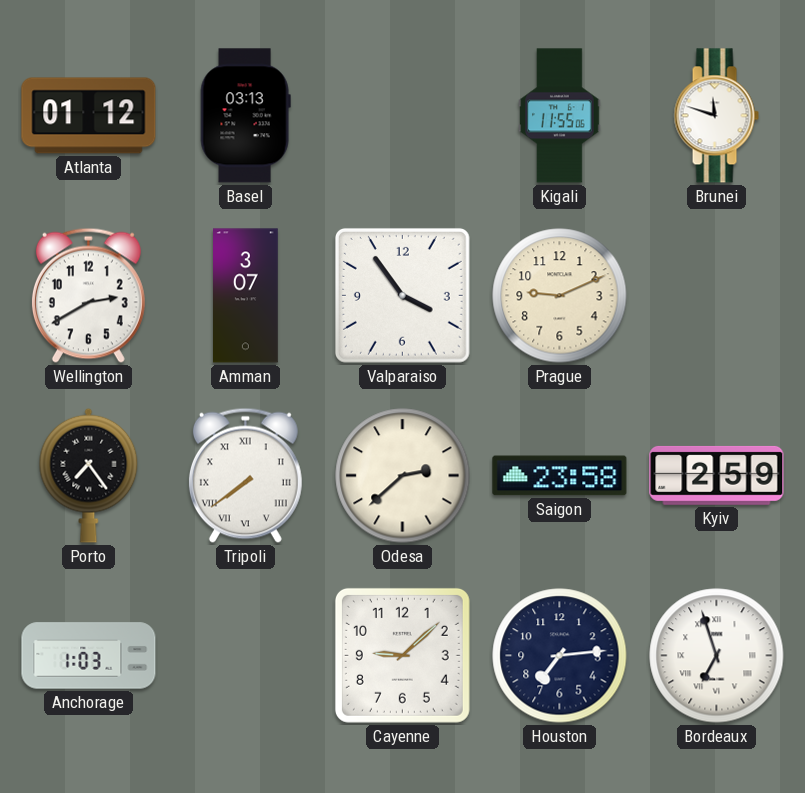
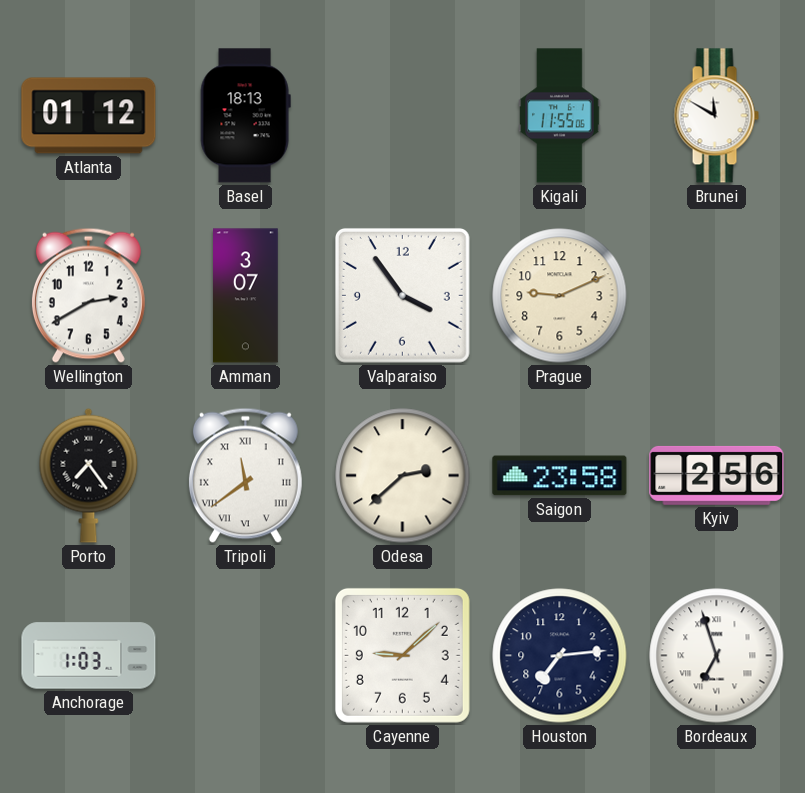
Basel: 03:13 -> 18:13
Brunei: 11:48 -> 11:50
Tripoli: 7:39 -> 11:39
Kyiv: 2:59 -> 2:56
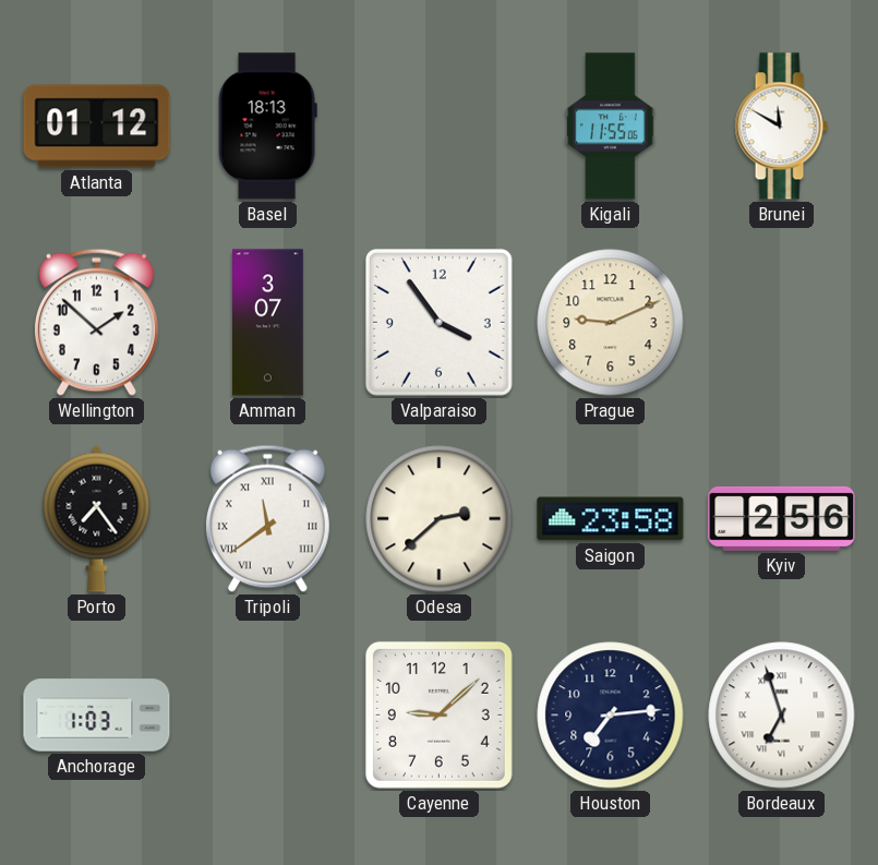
Wellington: 2:40 -> 1:52
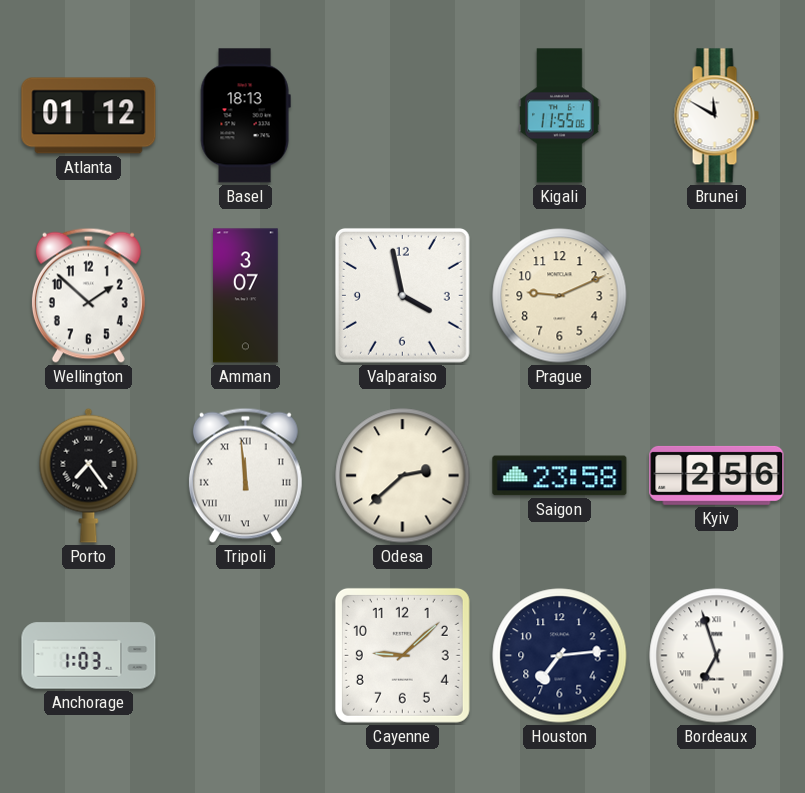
Valparaiso: 3:54 -> 3:58
Tripoli: 11:39 -> 11:59
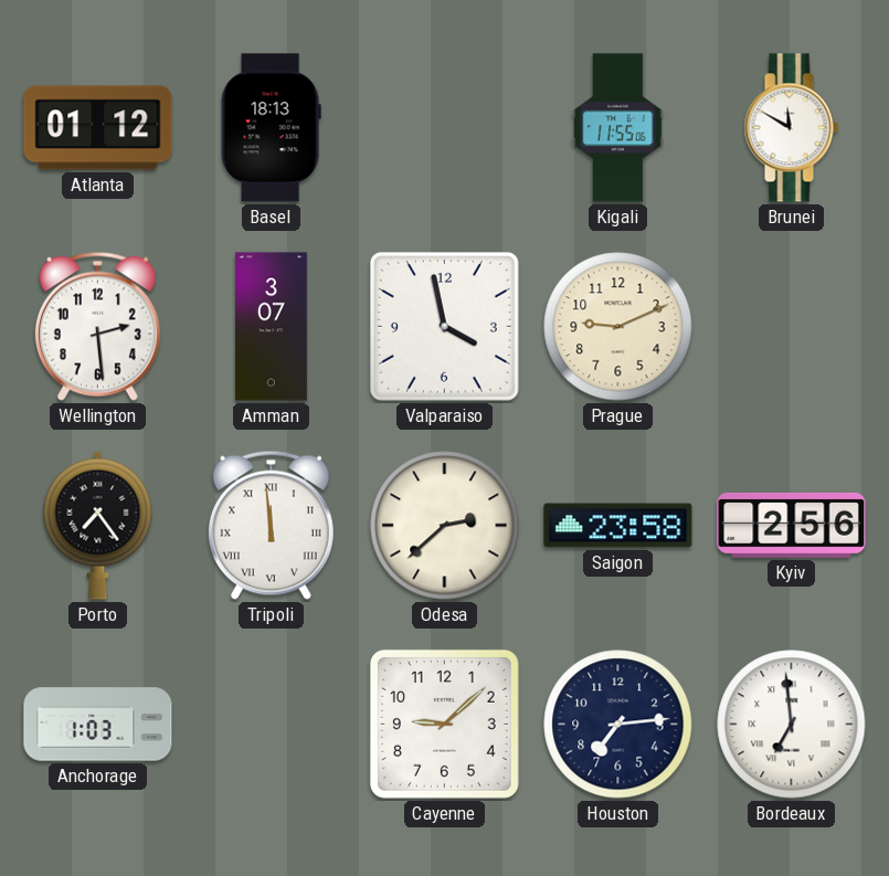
Wellington: 1:52 -> 2:29
Bordeaux: 6:57 -> 6:59
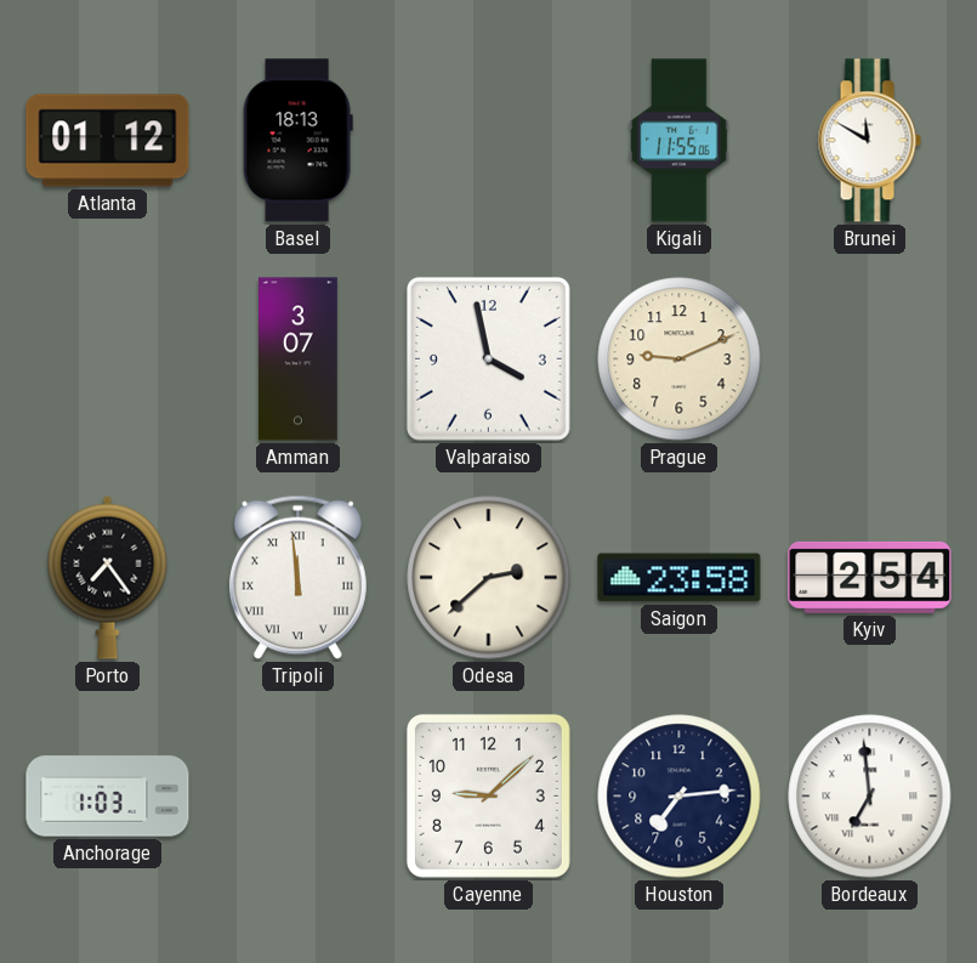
Wellington: 2:29 -> none
Kyiv: 2:56 -> 2:54
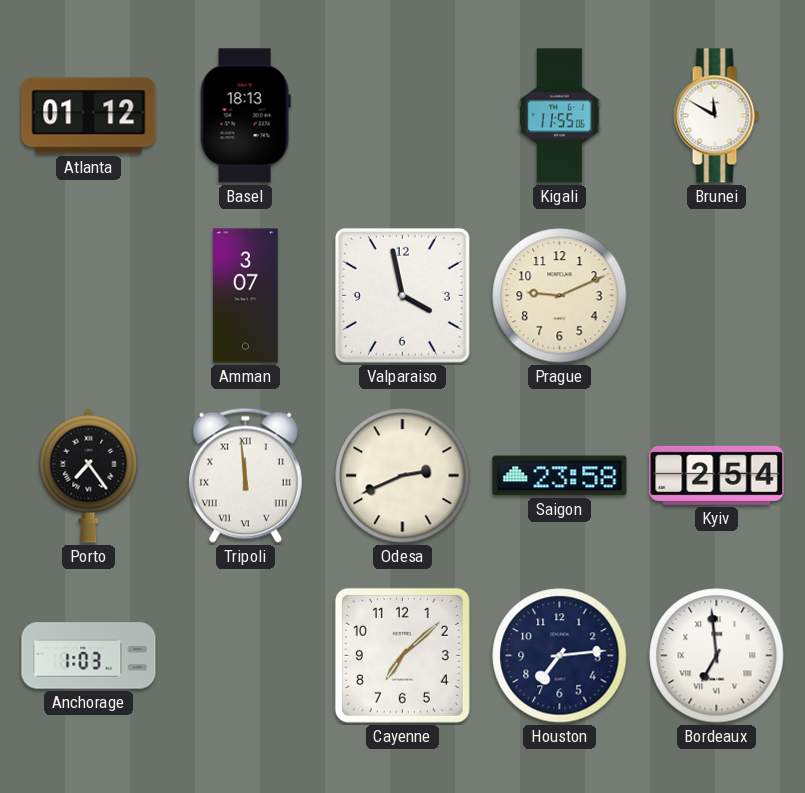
Odesa: 2:38 -> 2:41
Cayenne: 9:08 -> 7:08
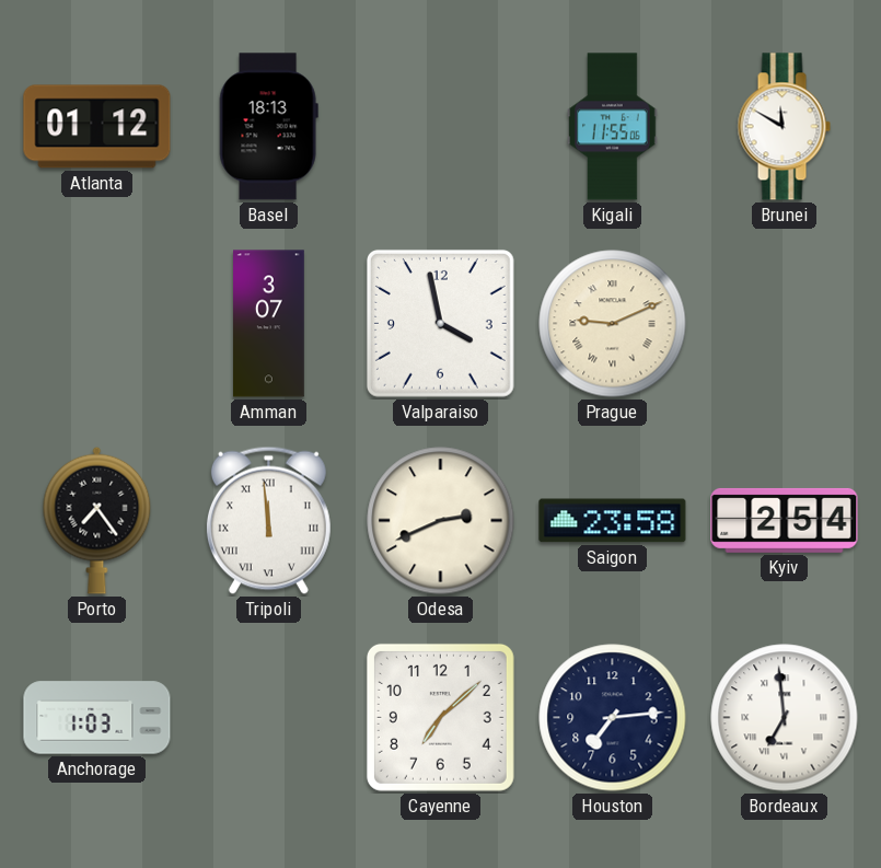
Prague numerals: Arabic -> Roman
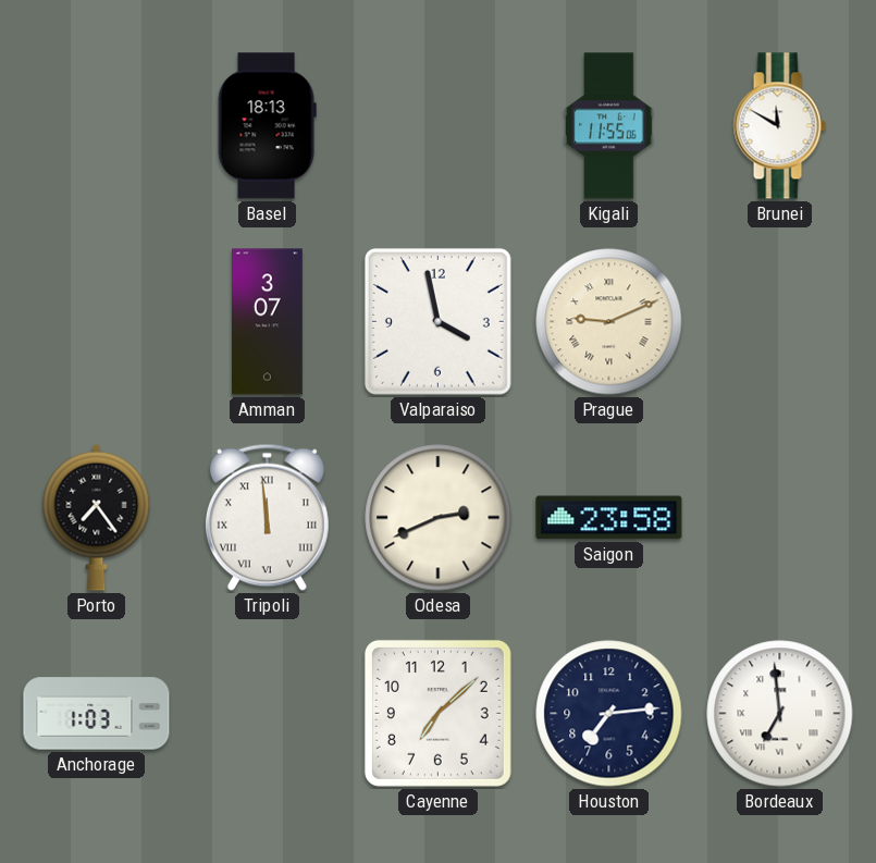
Atlanta: 01:12 -> none
Kyiv: 2:54 -> none
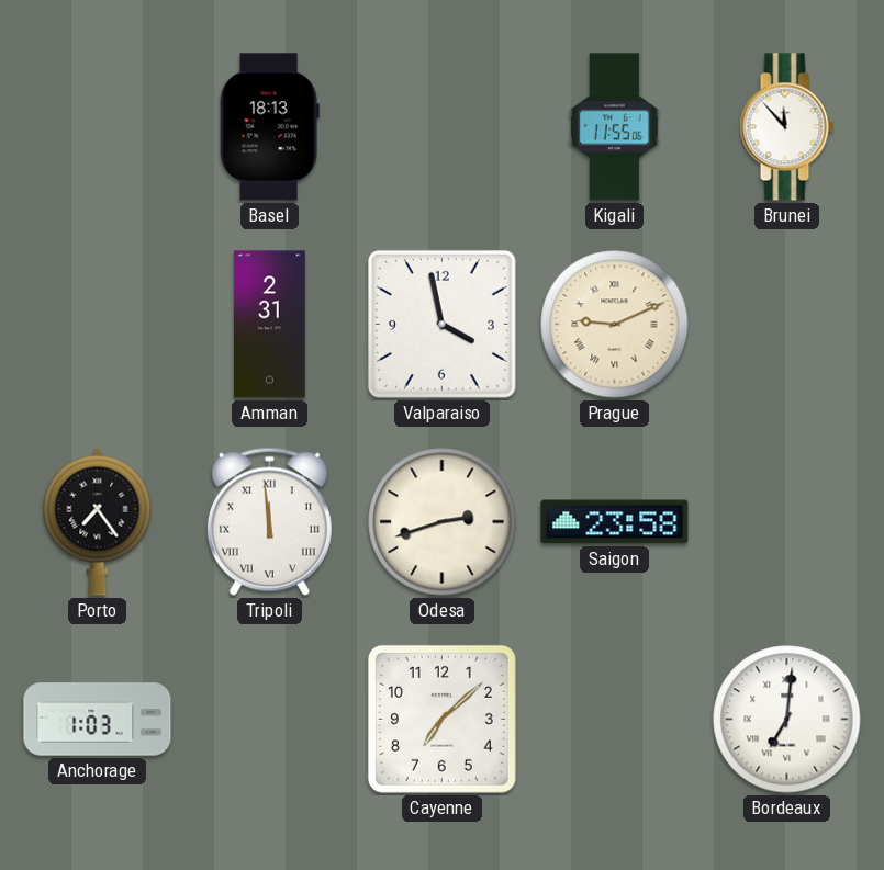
Brunei: 11:50 -> 11:53
Amman: 3:07 -> 2:31
Odesa: 2:41 -> 2:42
Houston: 7:14 -> none
Bordeaux: 6:59 -> 7:01
